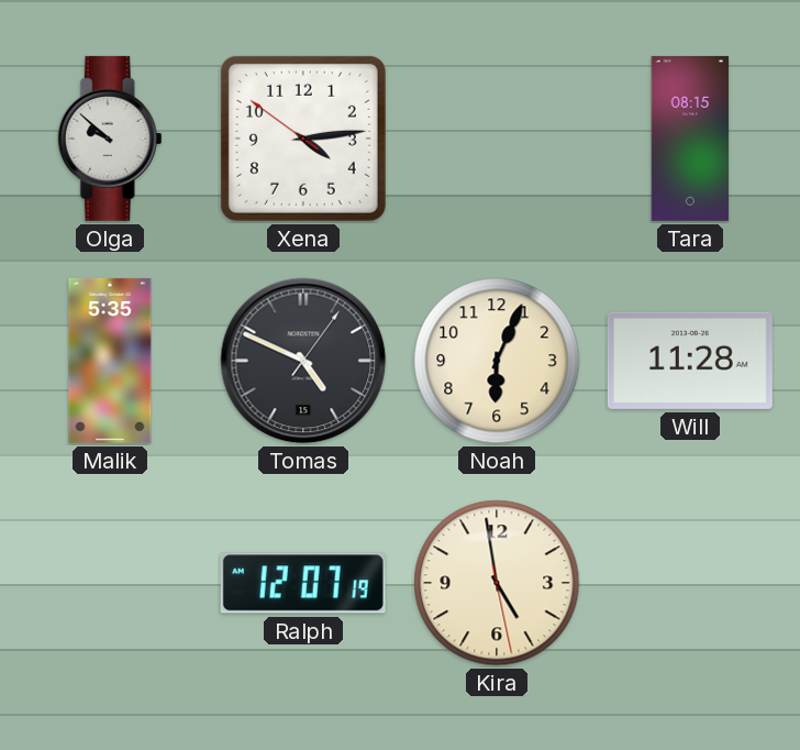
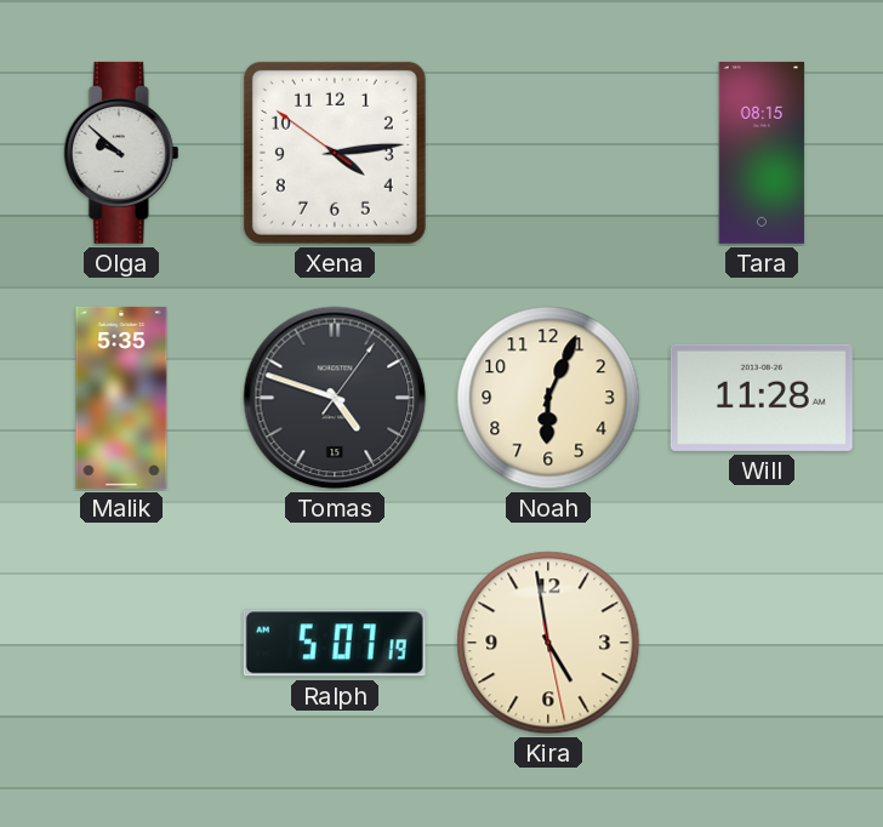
Tomas: 4:49 -> 4:48
Ralph: 12:07 -> 5:07
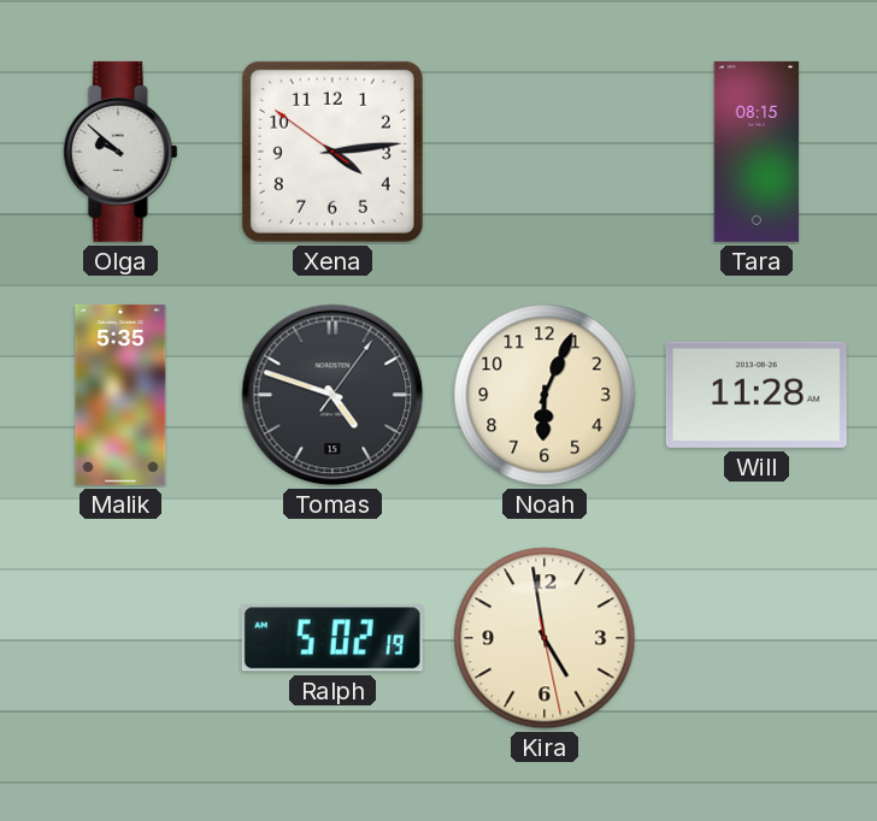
Ralph: 5:07 -> 5:02
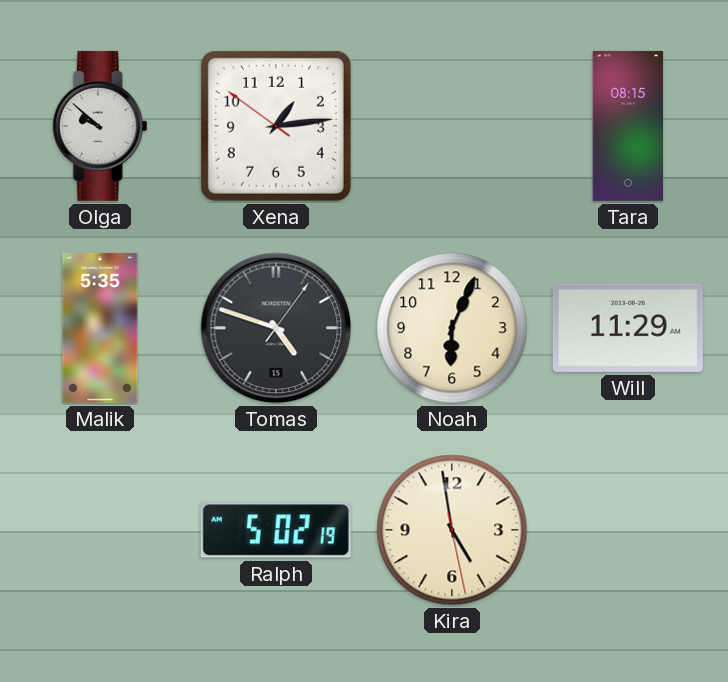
Xena: 4:13 -> 1:13
Will: 11:28 -> 11:29
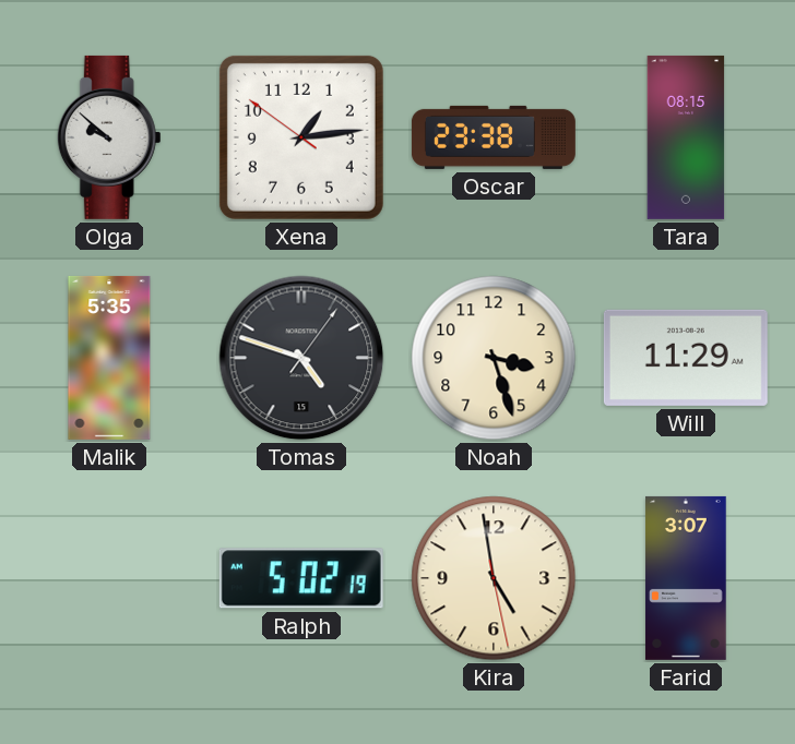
Oscar: none -> 23:38
Noah: 6:04 -> 3:27
Farid: none -> 3:07
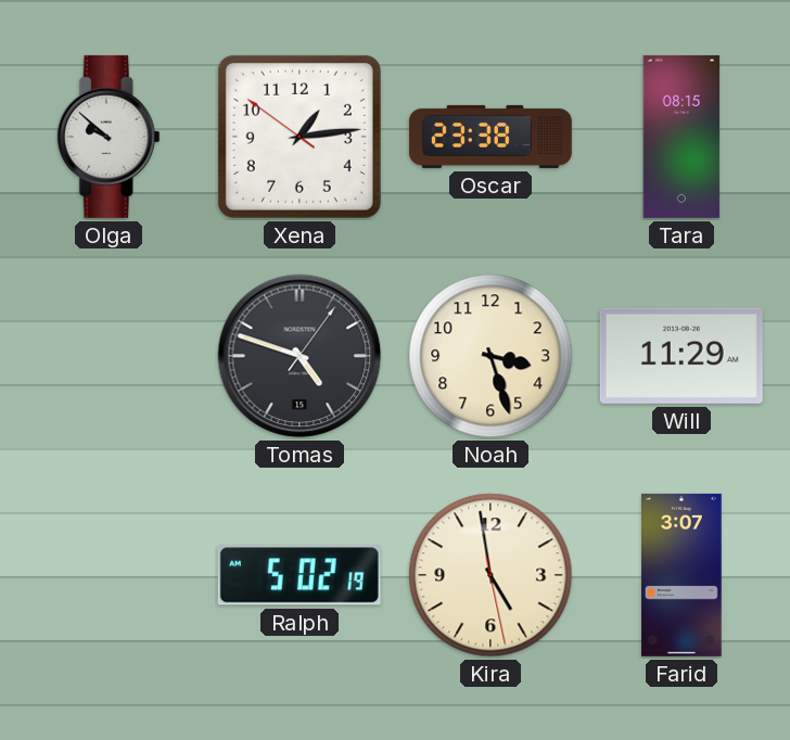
Malik: 5:35 -> none
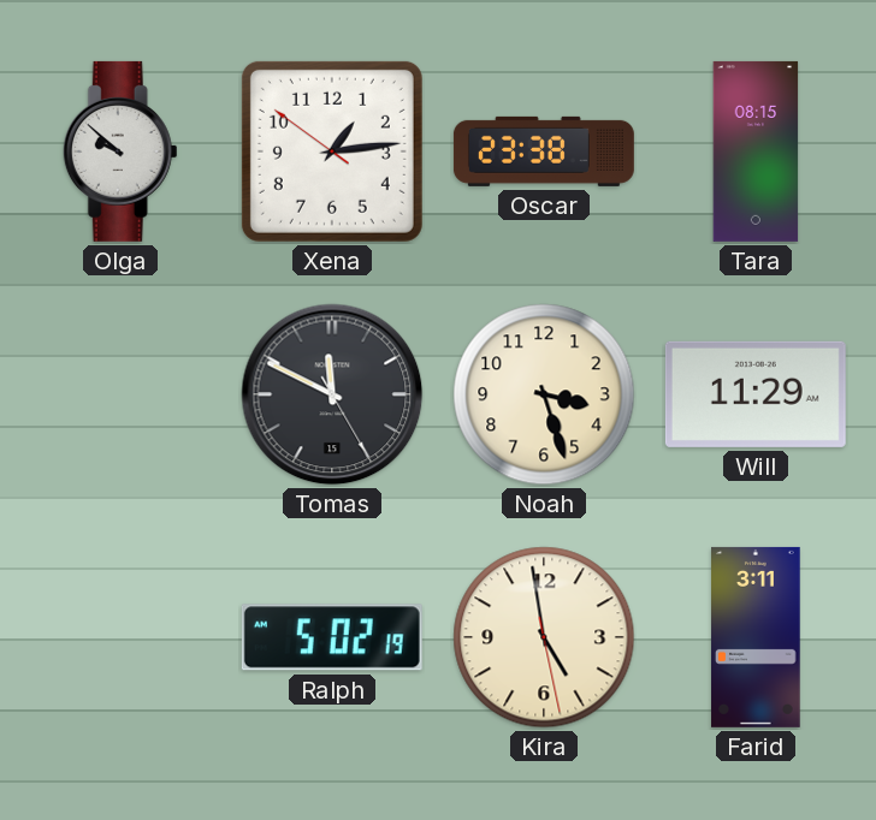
Tomas: 4:48 -> 11:49
Farid: 3:07 -> 3:11
